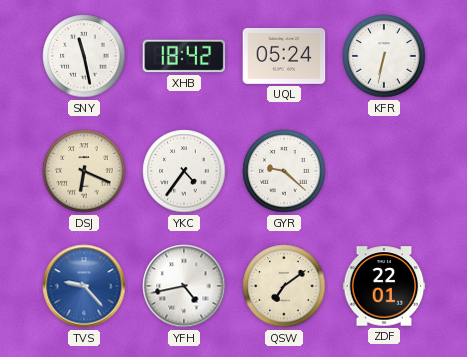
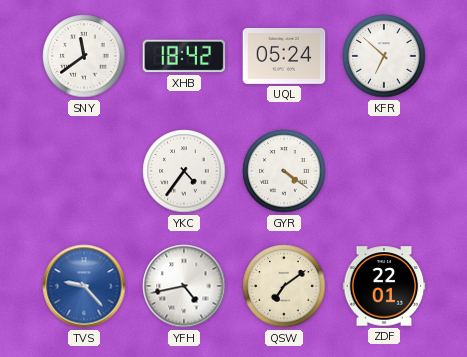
SNY: 11:28 -> 11:39
KFR: 6:32 -> 6:52
DSJ: 6:19 -> none
GYR: 9:22 -> 4:21
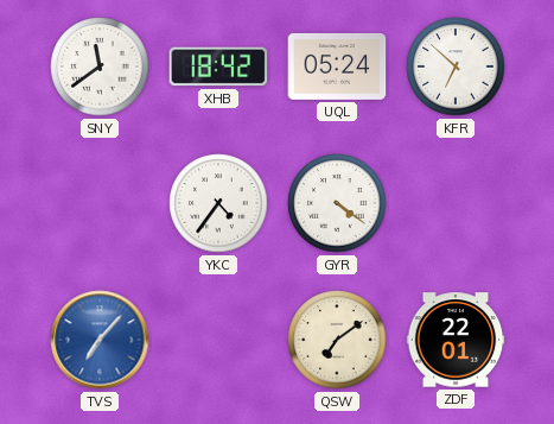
TVS: 9:23 -> 7:07
YFH: 4:43 -> none
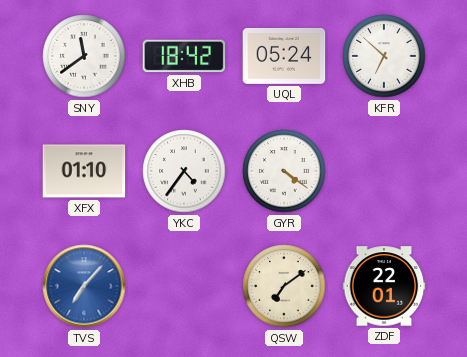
XFX: none -> 01:10
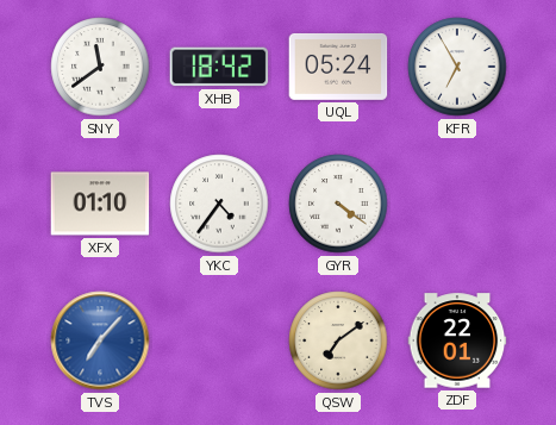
KFR: 6:52 -> 6:55
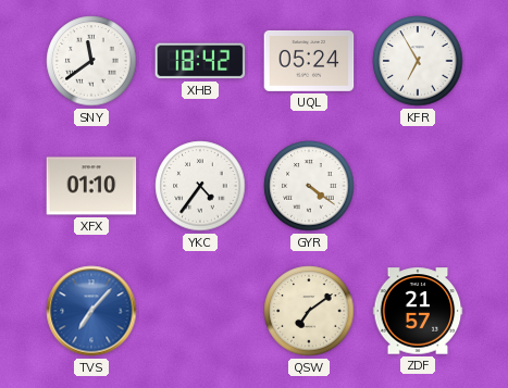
ZDF: 22:01 -> 21:57
